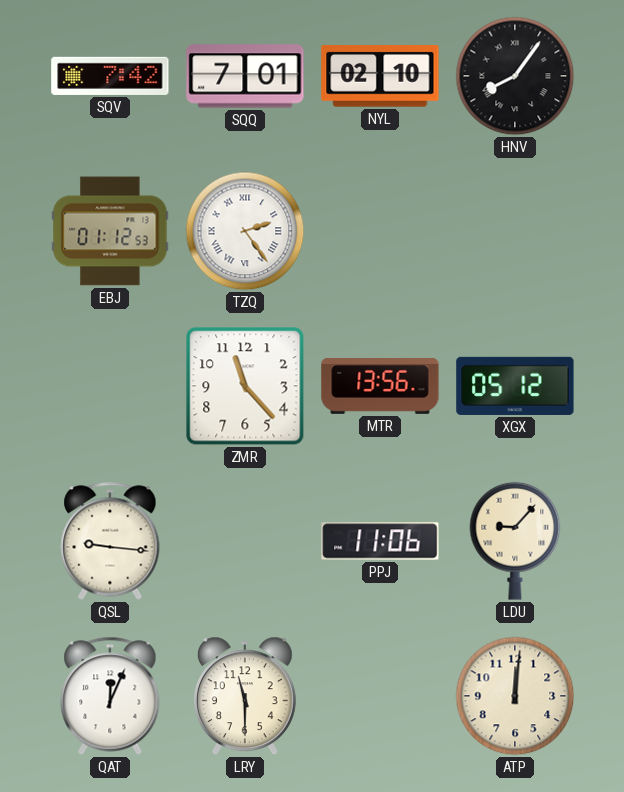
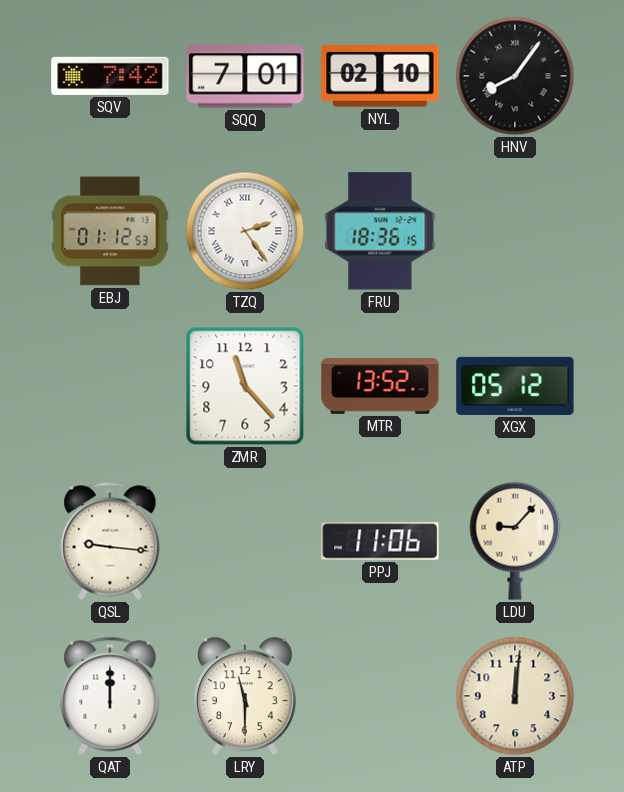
FRU: none -> 18:36
MTR: 13:56 -> 13:52
QAT: 12:04 -> 12:00
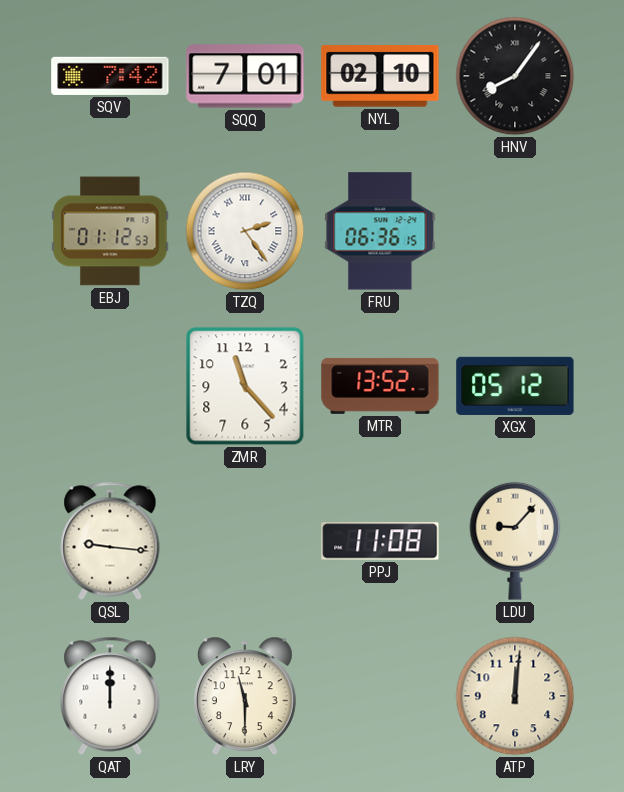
FRU: 18:36 -> 06:36
PPJ: 11:06 -> 11:08
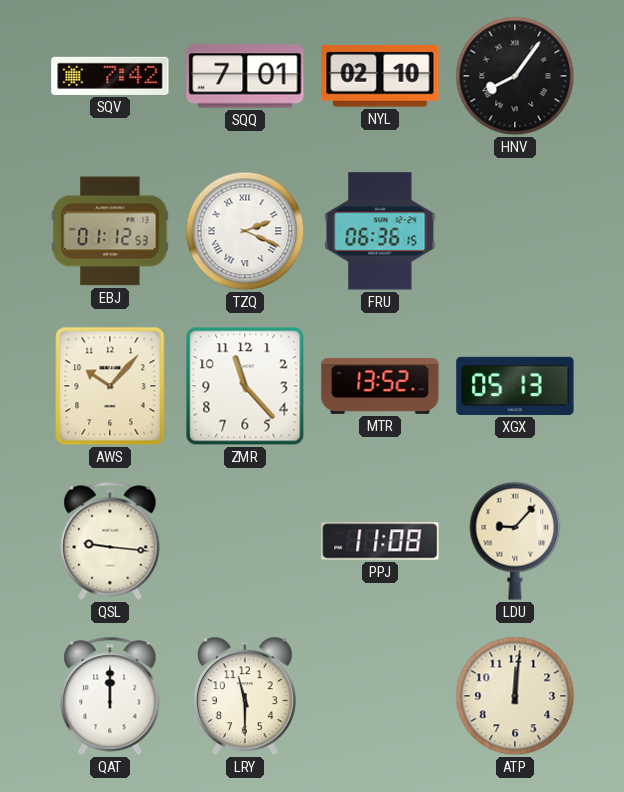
TZQ: 2:24 -> 2:19
AWS: none -> 10:07
XGX: 05:12 -> 05:13
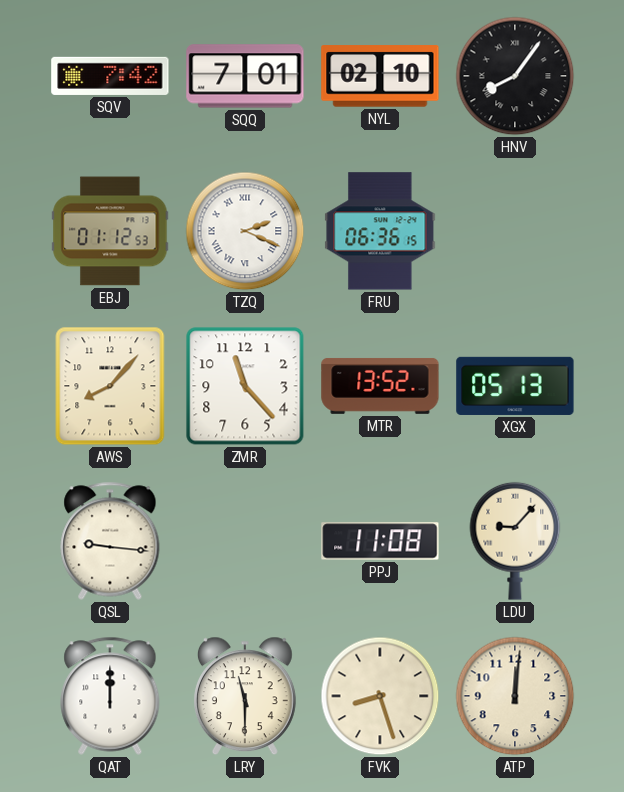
AWS: 10:07 -> 8:07
FVK: none -> 8:27
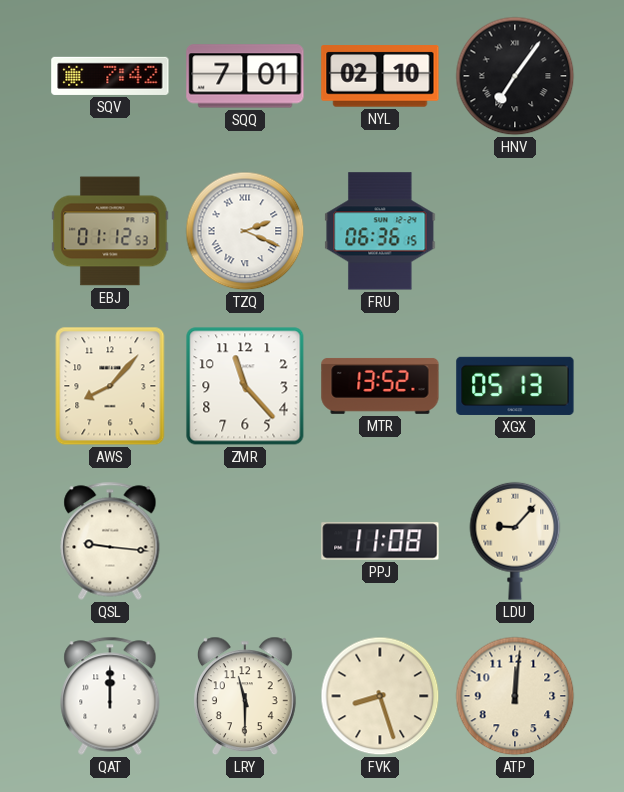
HNV: 8:06 -> 7:06
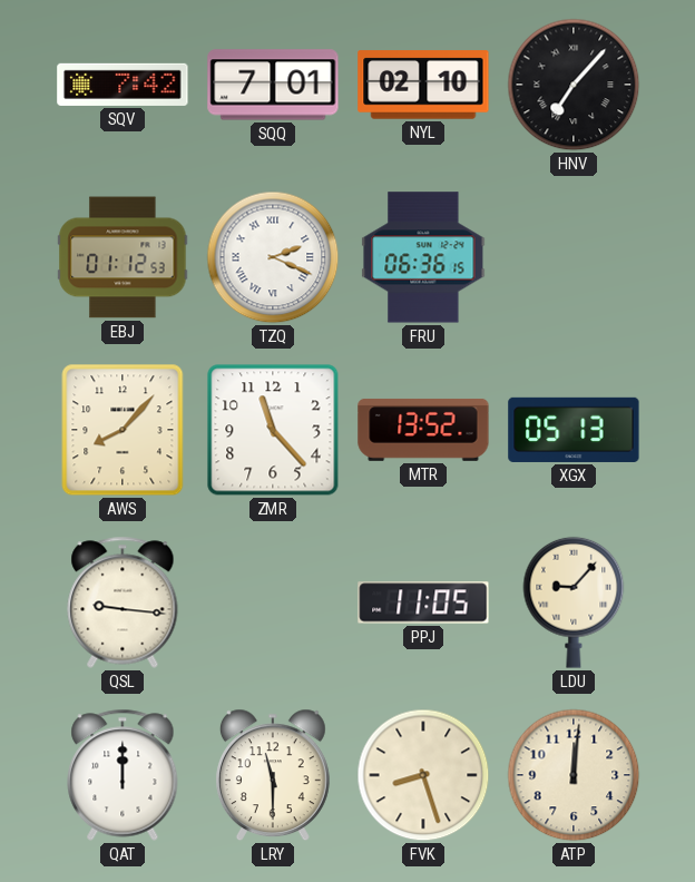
HNV: 7:06 -> 7:07
PPJ: 11:08 -> 11:05
